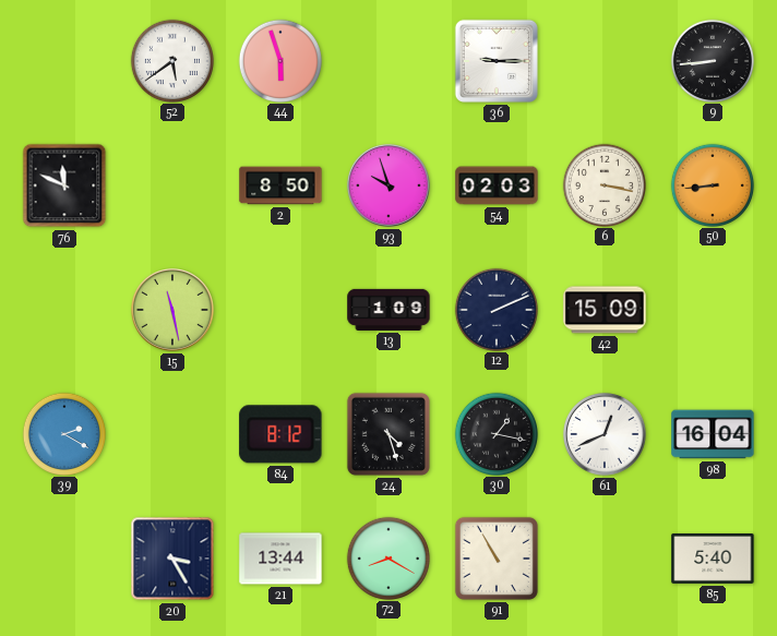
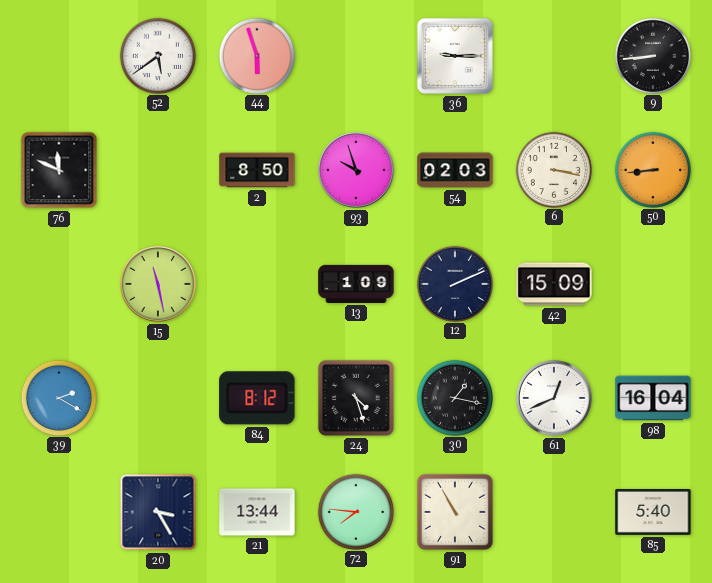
72: 8:20 -> 7:46
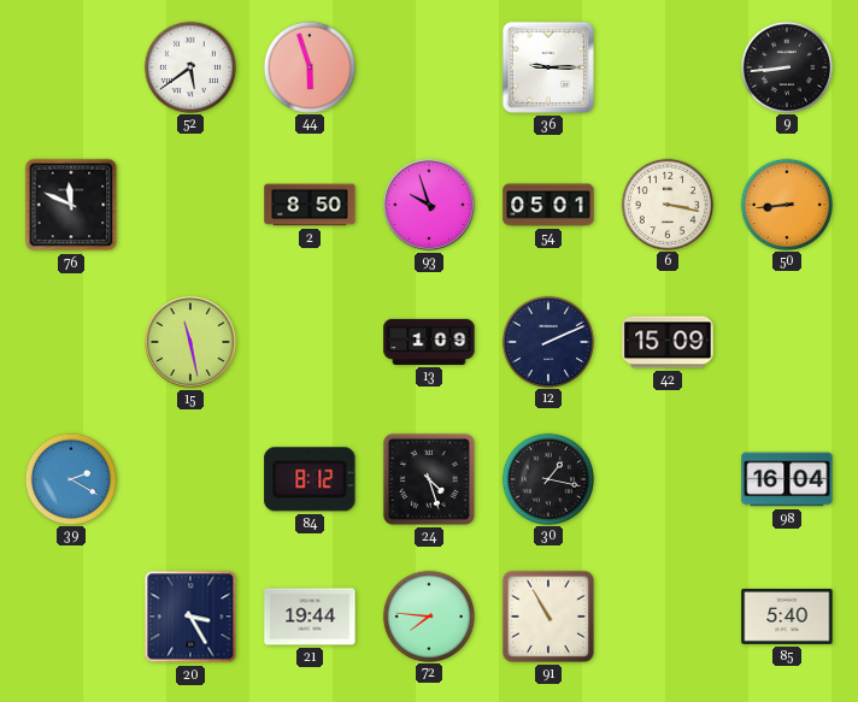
54: 02:03 -> 05:01
61: 12:41 -> none
21: 13:44 -> 19:44
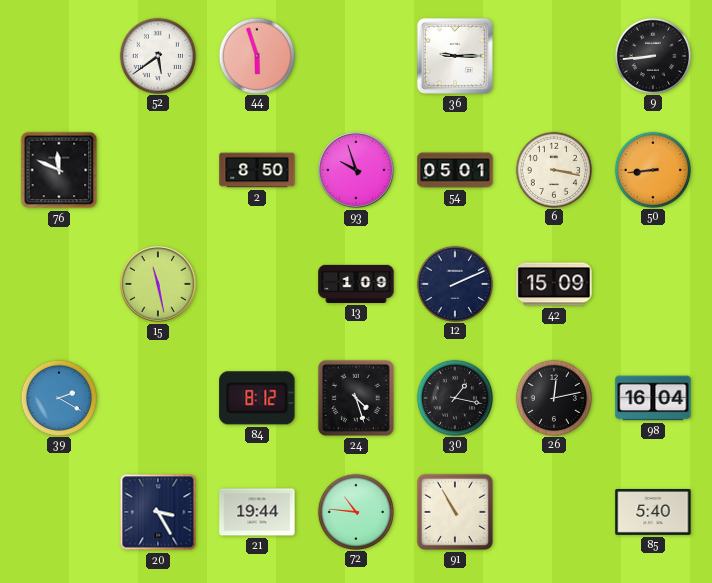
26: none -> 12:13
72: 7:46 -> 10:46
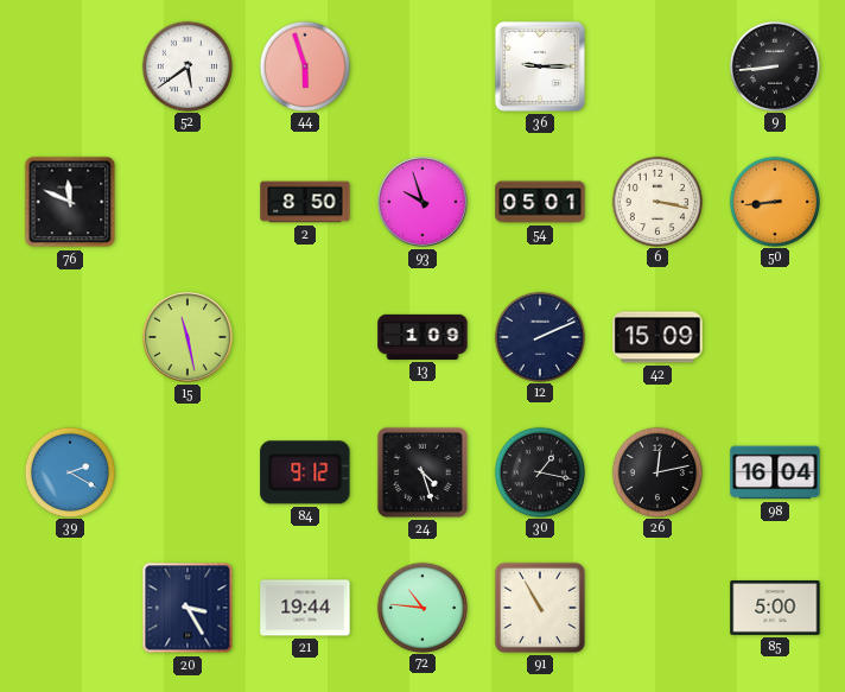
84: 8:12 -> 9:12
85: 5:40 -> 5:00
